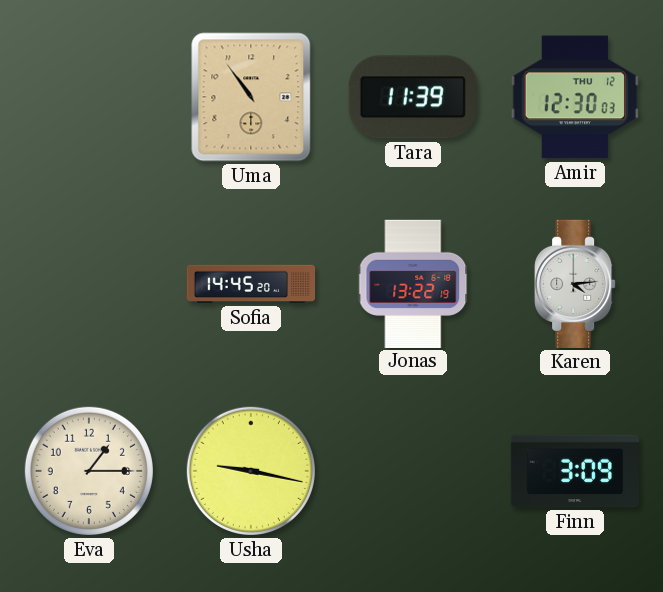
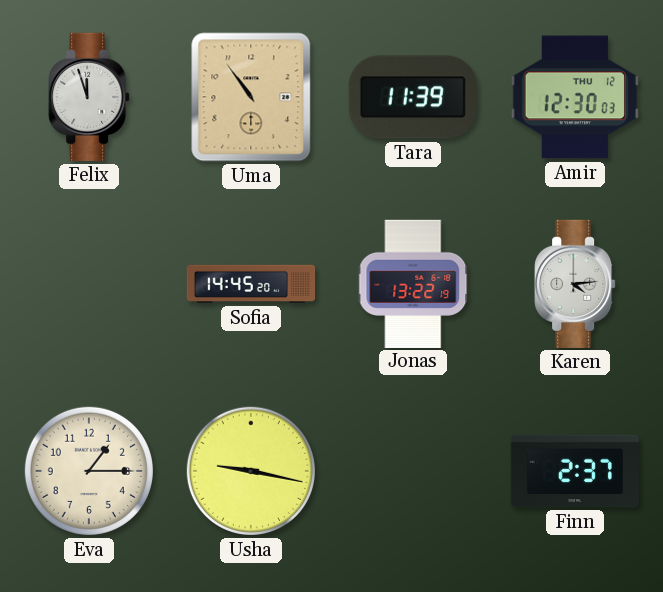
Felix: none -> 11:57
Finn: 3:09 -> 2:37
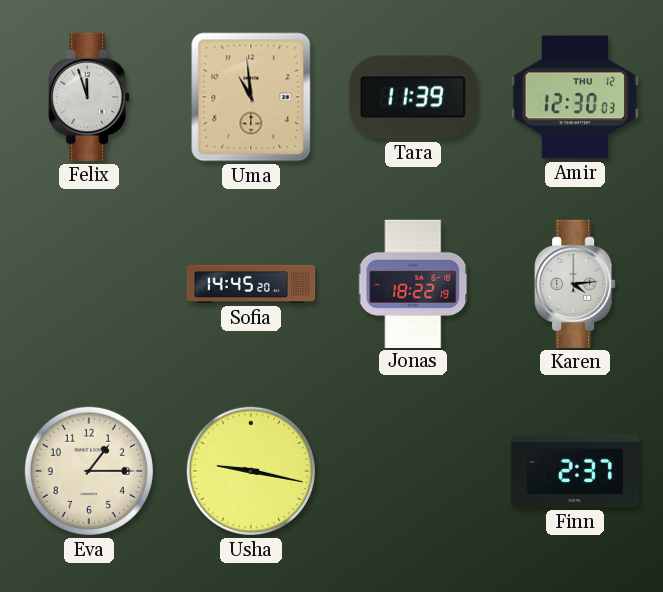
Uma: 10:54 -> 10:59
Jonas: 13:22 -> 18:22
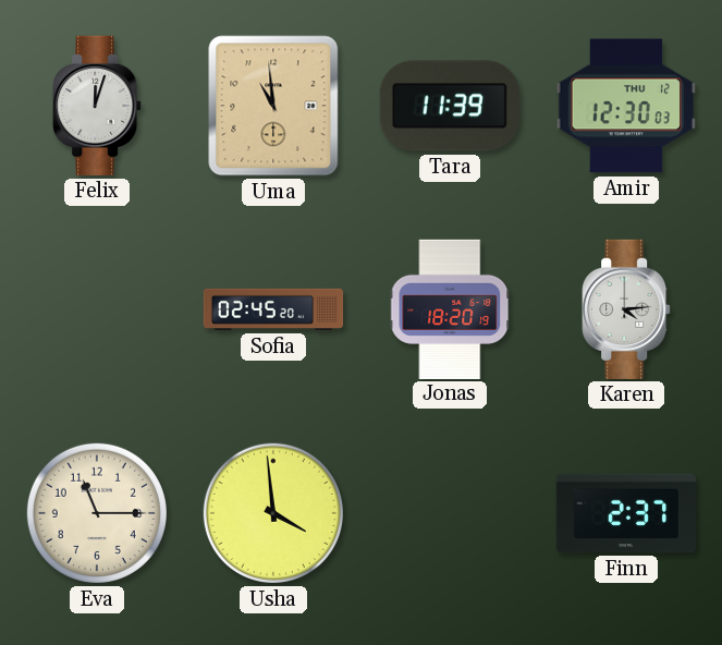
Felix: 11:57 -> 12:03
Sofia: 14:45 -> 02:45
Jonas: 18:22 -> 18:20
Eva: 1:15 -> 11:15
Usha: 9:17 -> 3:59
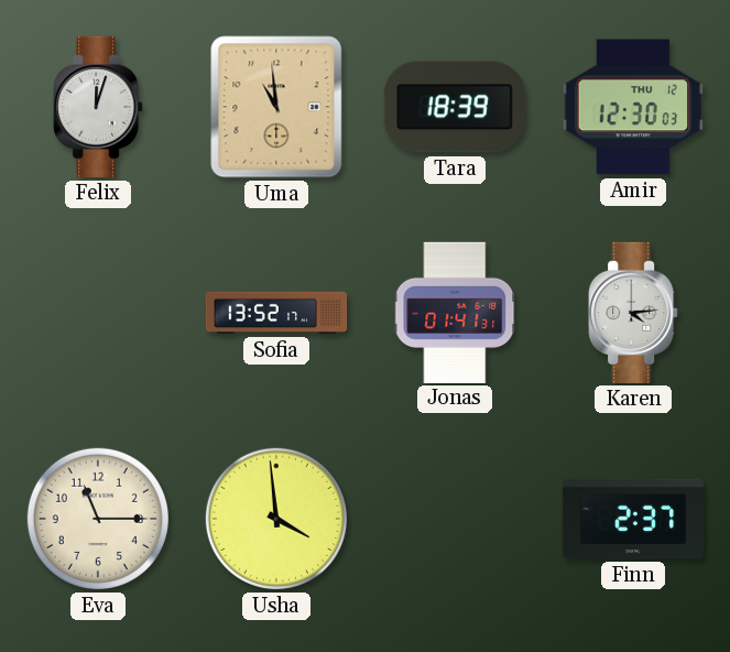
Tara: 11:39 -> 18:39
Sofia: 02:45 -> 13:52
Jonas: 18:20 -> 01:41
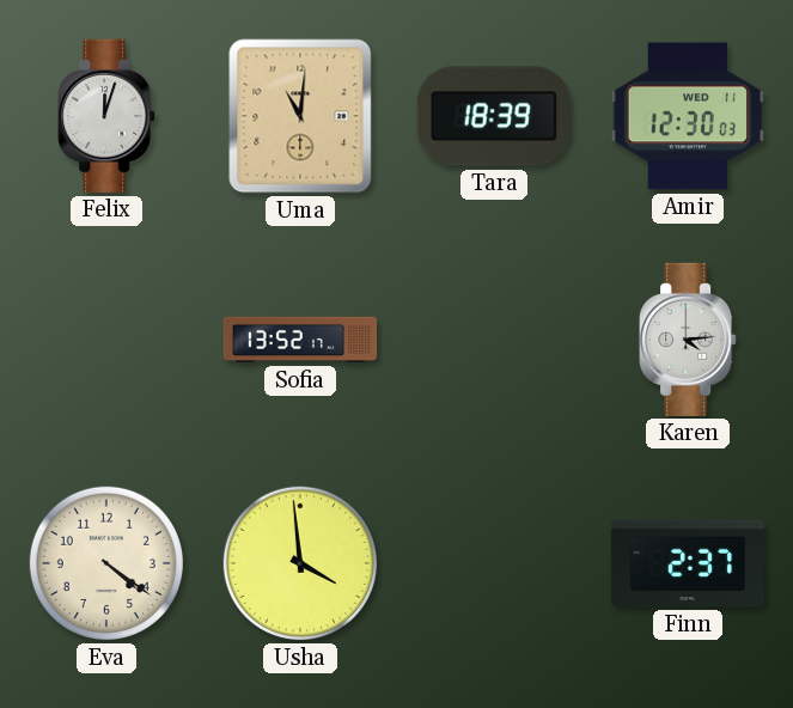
Uma: 10:59 -> 11:01
Amir date: THU 12 -> WED 11
Jonas: 01:41 -> none
Eva: 11:15 -> 4:21
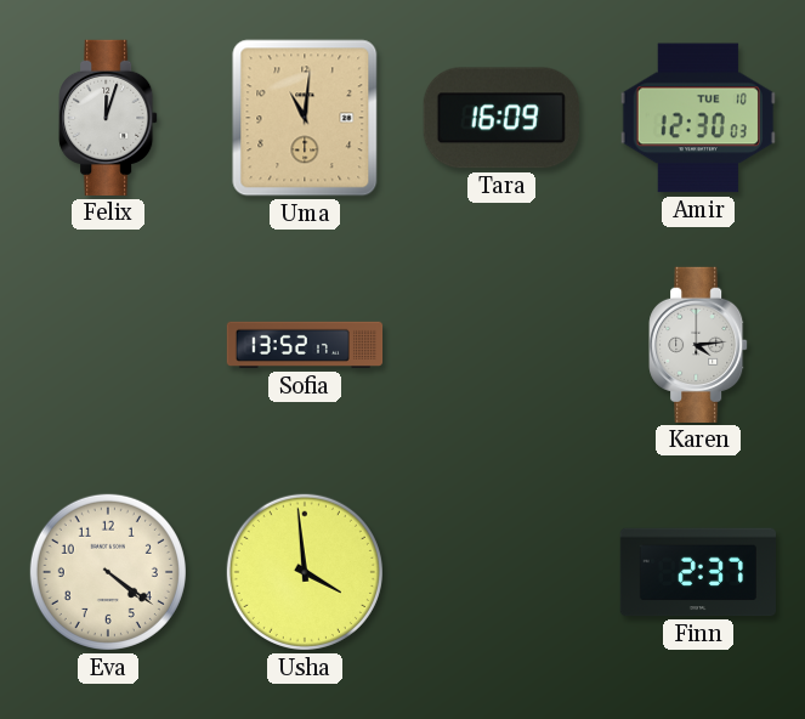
Tara: 18:39 -> 16:09
Amir date: WED 11 -> TUE 10
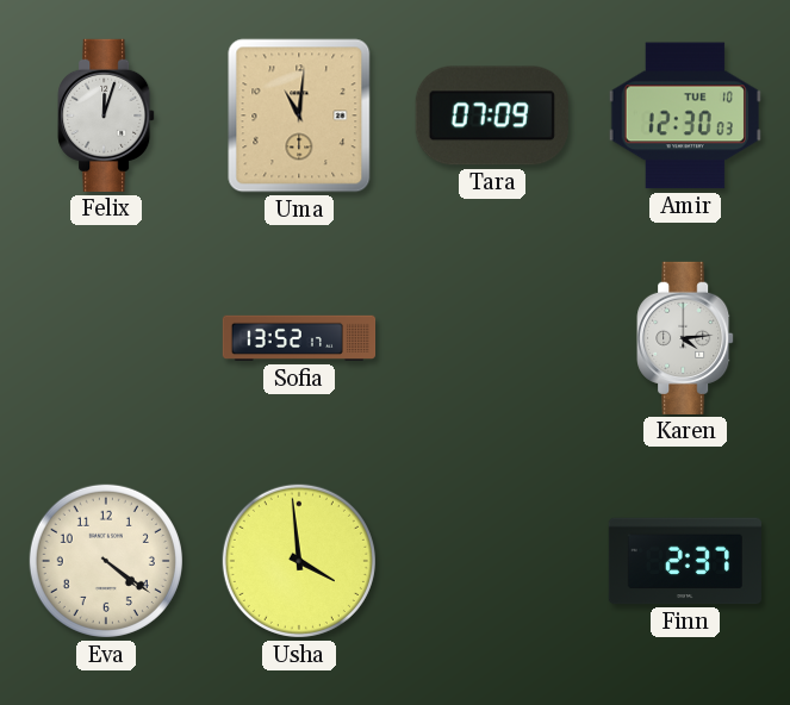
Tara: 16:09 -> 07:09
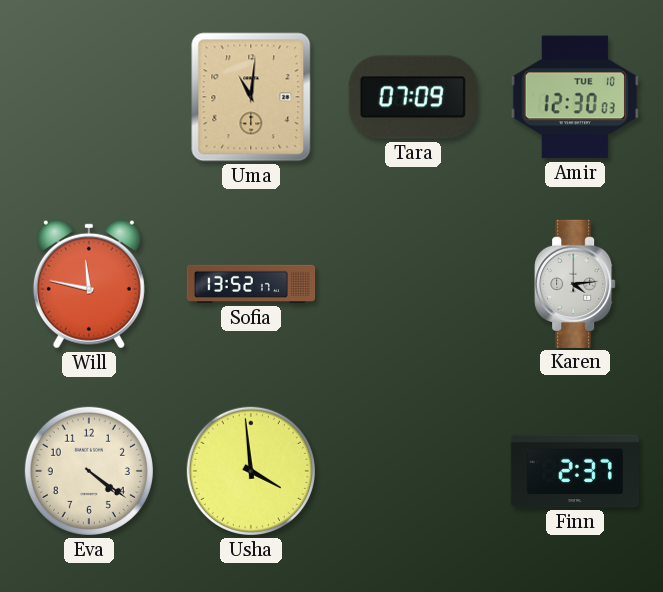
Felix: 12:03 -> none
Will: none -> 11:47
